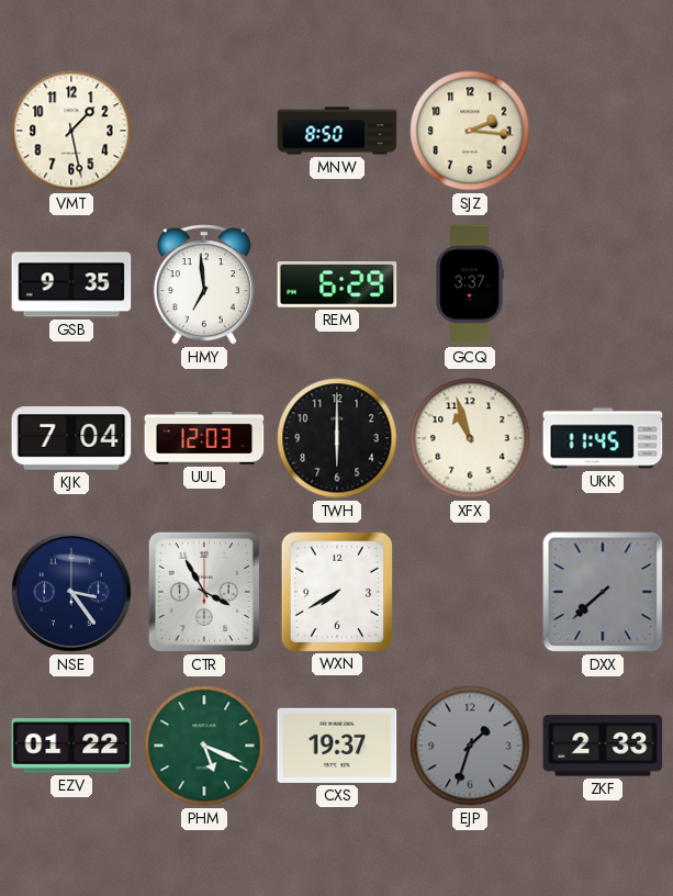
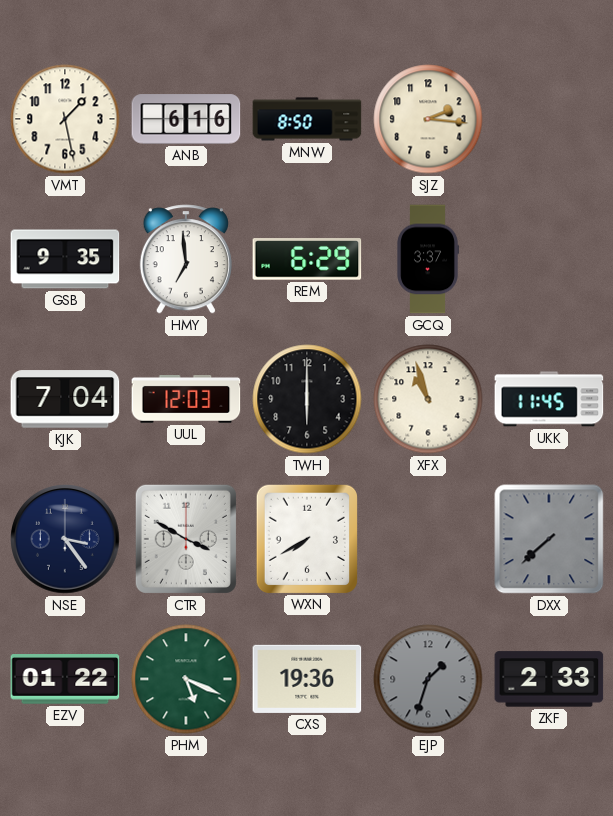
ANB: none -> 6:16
CTR: 3:55 -> 3:50
CXS: 19:37 -> 19:36
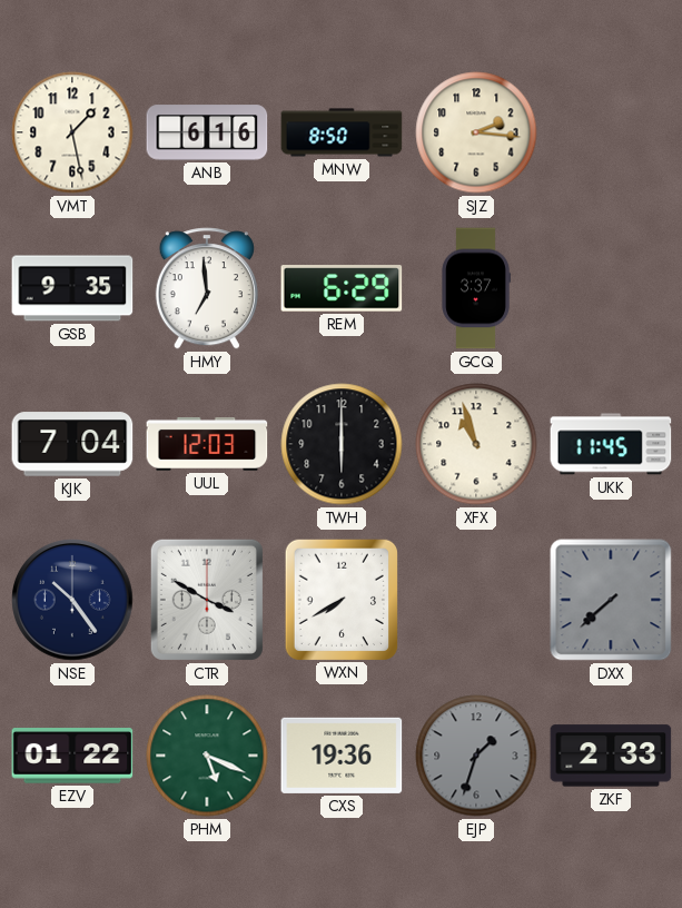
NSE: 3:24 -> 10:24
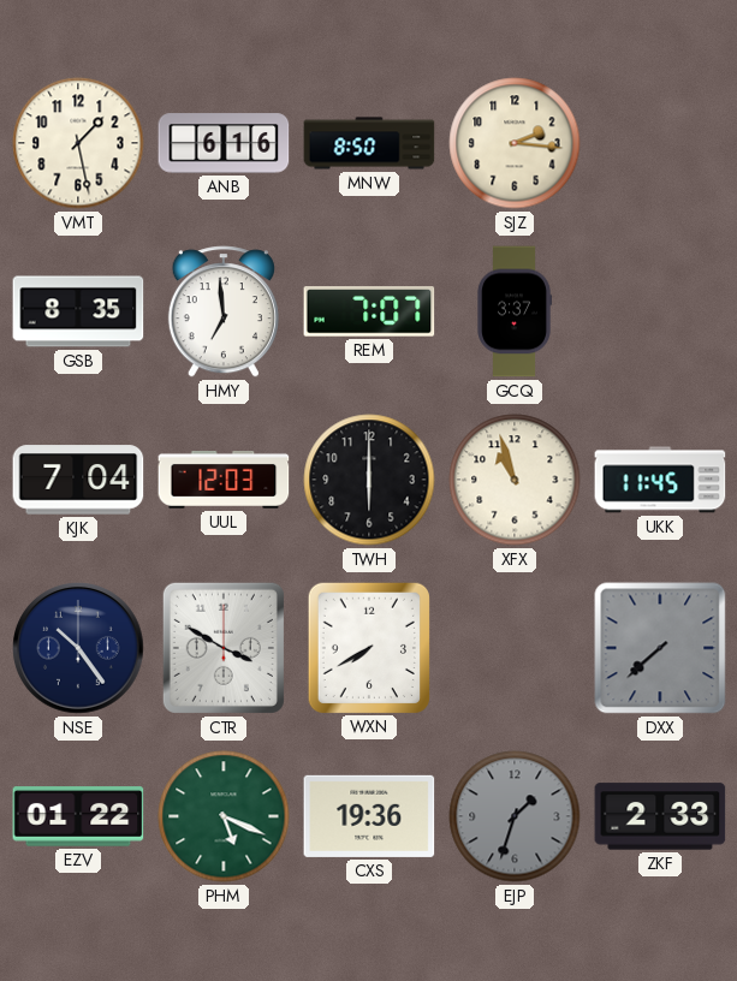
GSB: 9:35 -> 8:35
REM: 6:29 -> 7:07
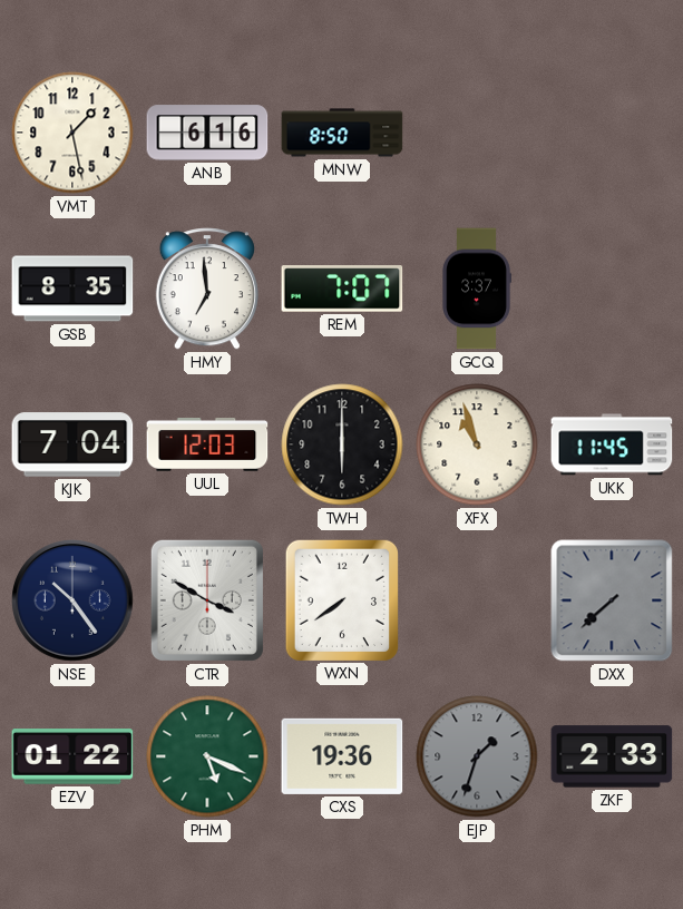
SJZ: 2:16 -> none
WXN: 7:40 -> 7:39
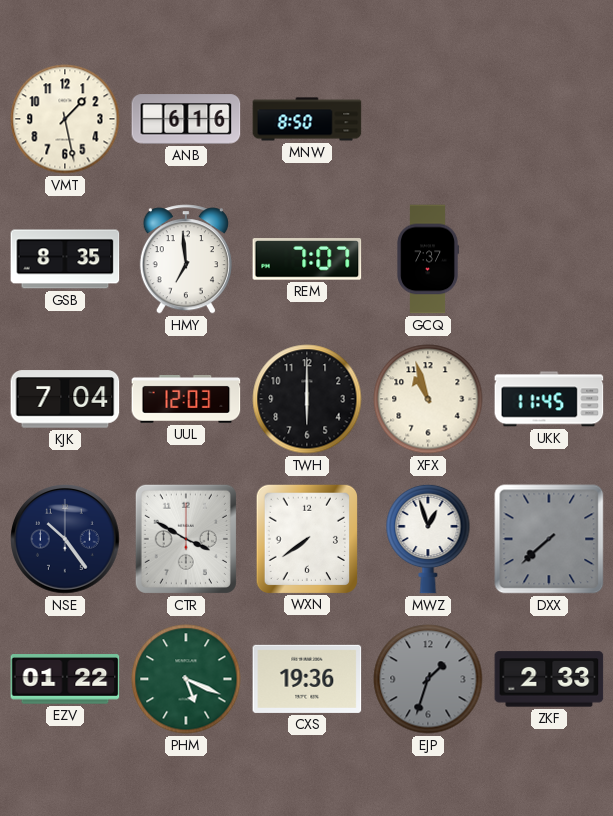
GCQ: 3:37 -> 7:37
MWZ: none -> 12:57
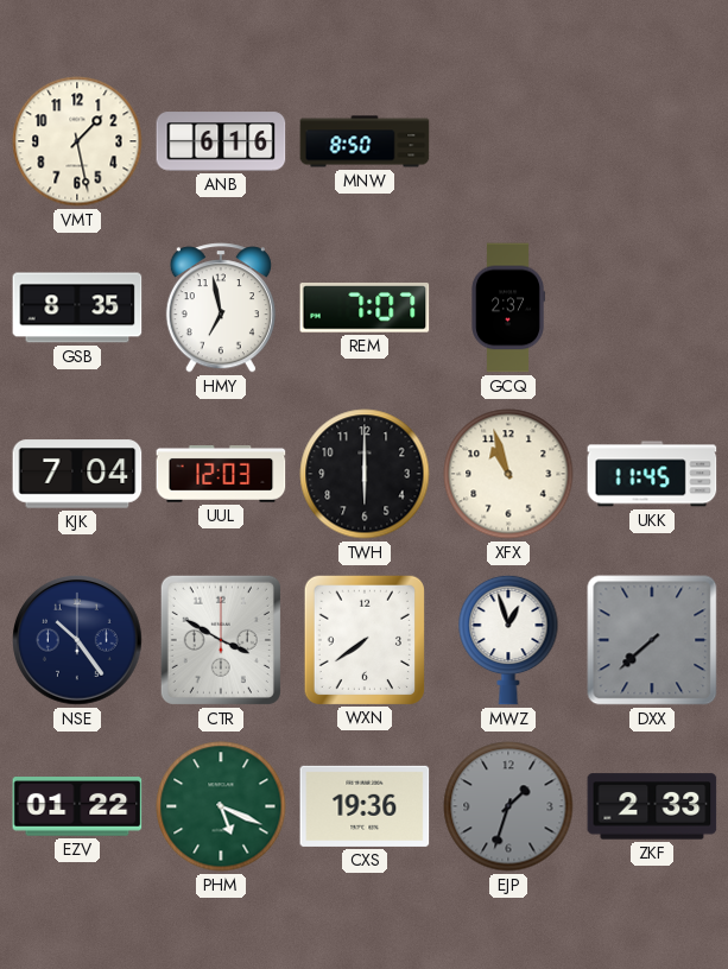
HMY: 6:59 -> 6:58
GCQ: 7:37 -> 2:37
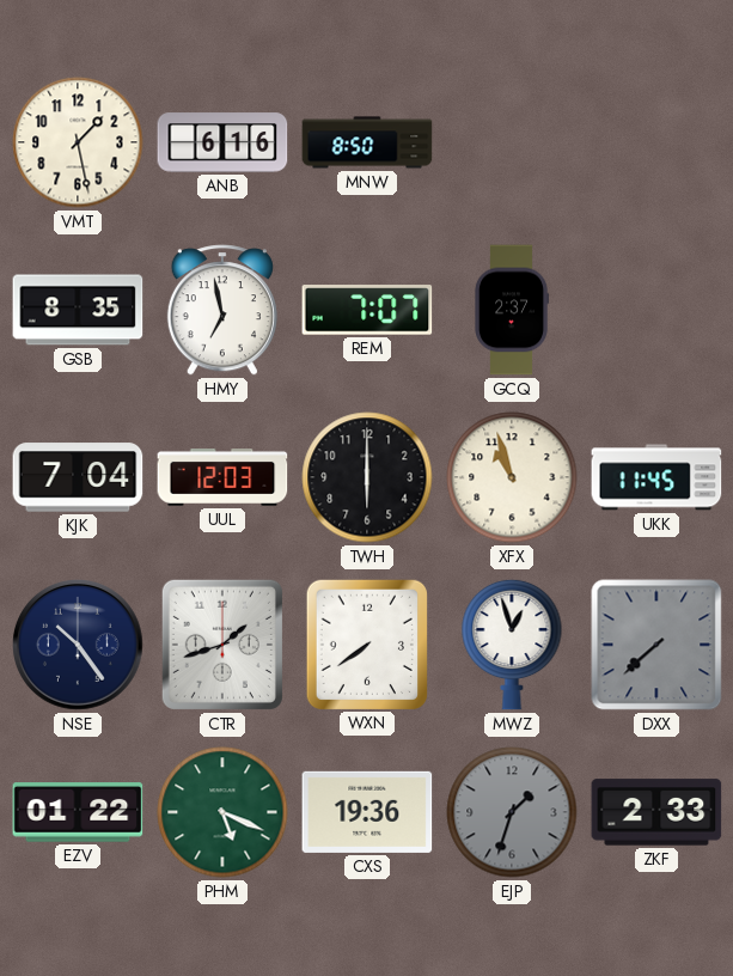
CTR: 3:50 -> 1:42
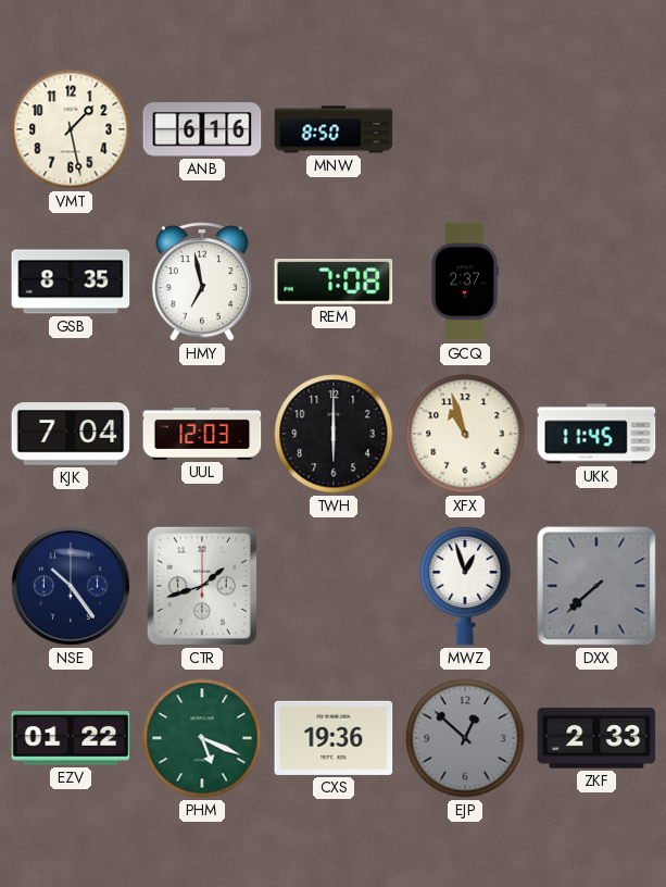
REM: 7:07 -> 7:08
WXN: 7:39 -> none
EJP: 1:33 -> 12:52
